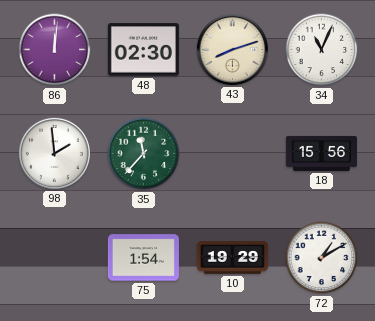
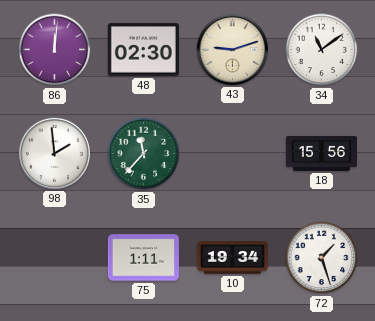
43: 8:12 -> 9:12
34: 11:04 -> 11:09
75: 1:54 -> 1:11
10: 19:29 -> 19:34
72: 1:10 -> 1:27
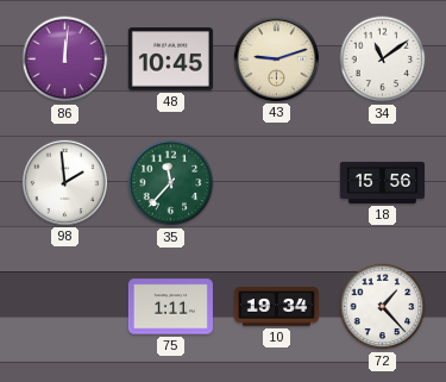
48: 02:30 -> 10:45
72: 1:27 -> 1:23
